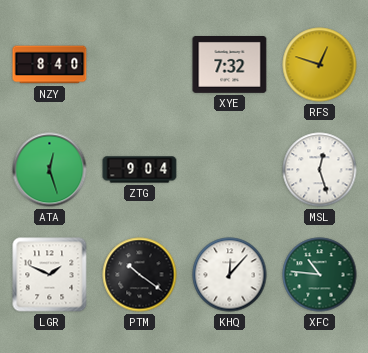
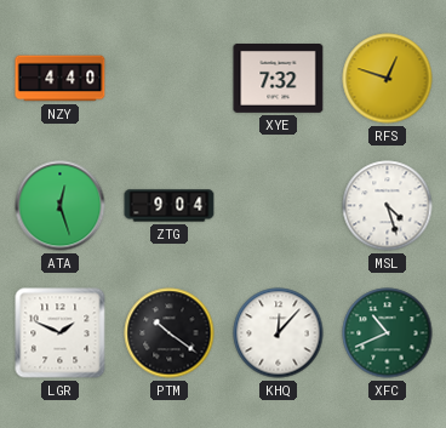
NZY: 8:40 -> 4:40
MSL: 12:27 -> 4:27
XFC: 10:46 -> 10:41
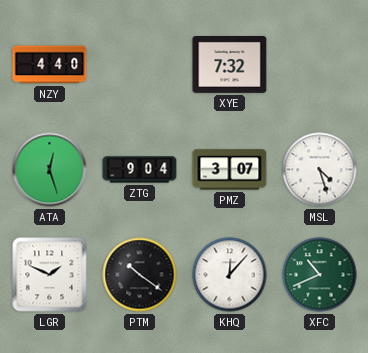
RFS: 12:48 -> none
PMZ: none -> 3:07
